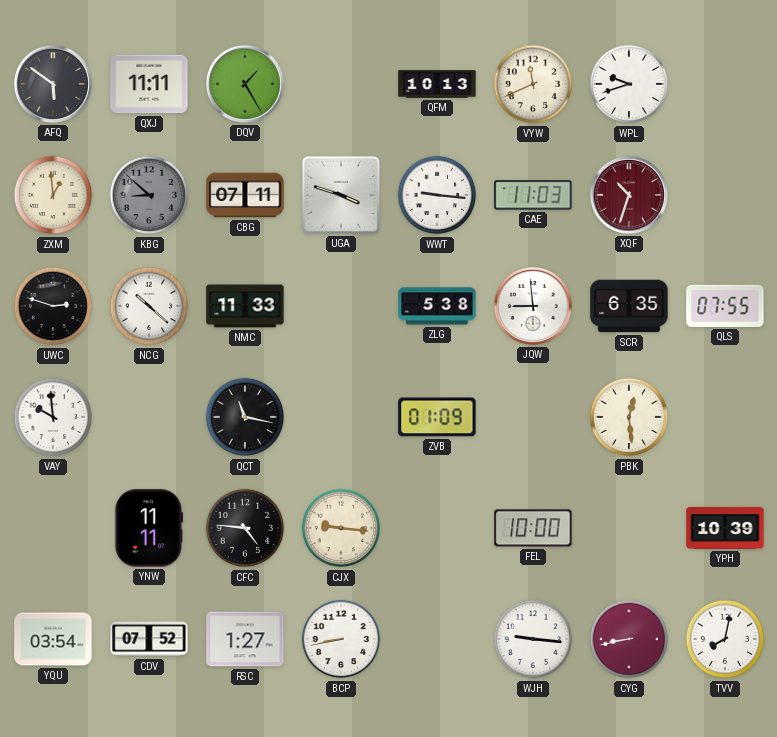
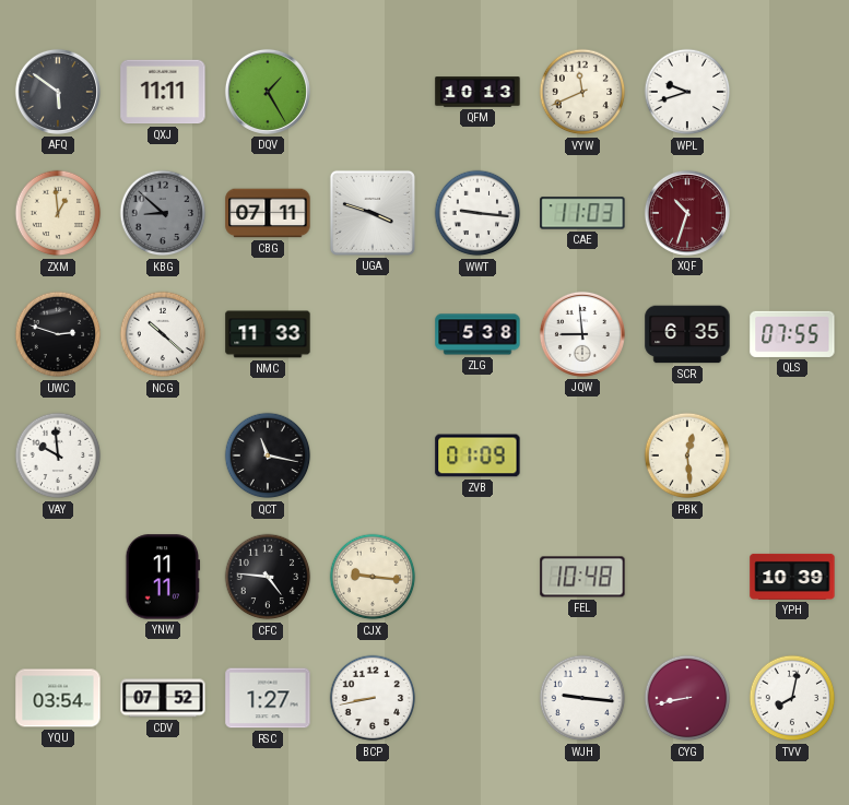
FEL: 10:00 -> 10:48
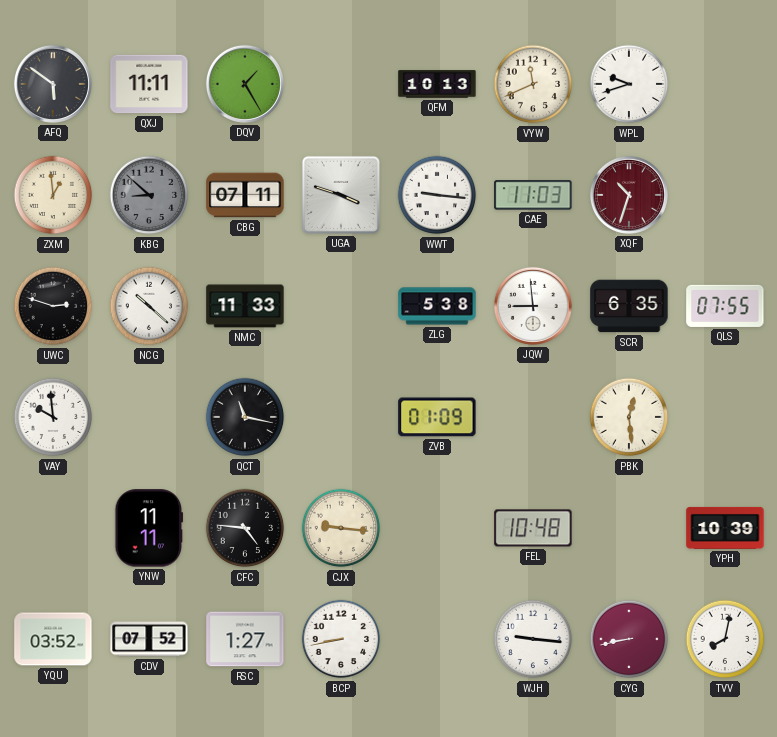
YQU: 03:54 -> 03:52
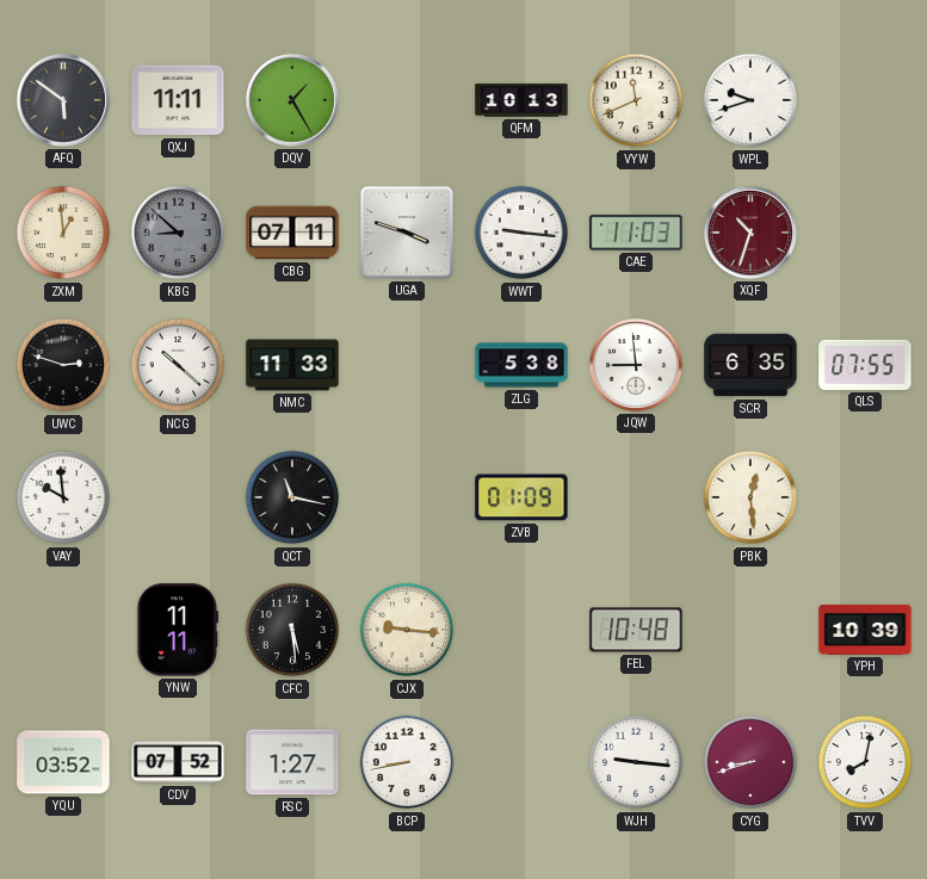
CFC: 4:46 -> 5:29
CYG: 8:43 -> 8:42
